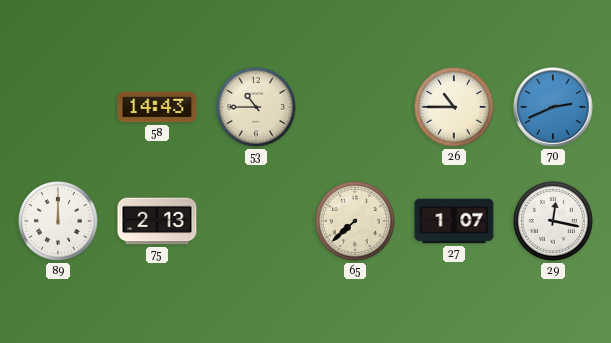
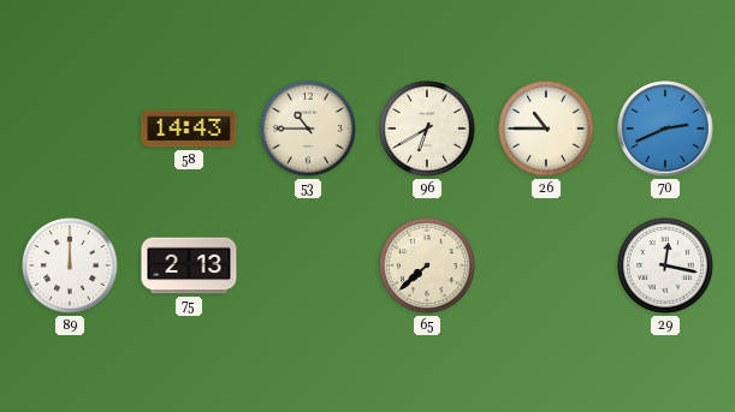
96: none -> 6:40
27: 1:07 -> none
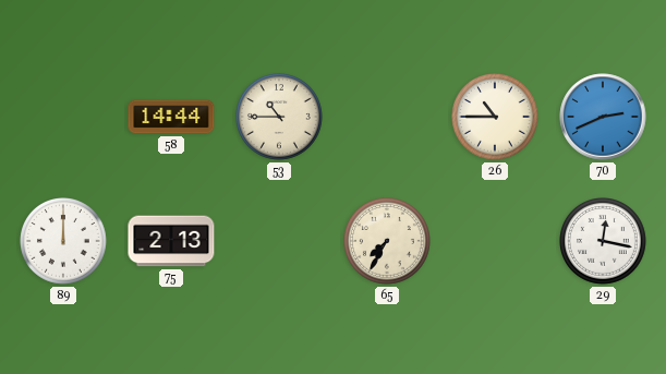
58: 14:43 -> 14:44
96: 6:40 -> none
65: 7:38 -> 7:35
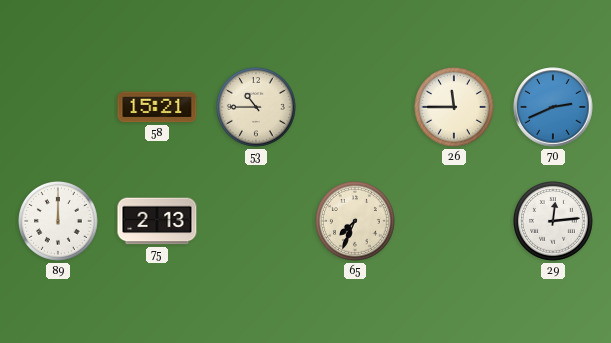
58: 14:44 -> 15:21
26: 10:45 -> 11:45
65: 7:35 -> 7:34
29: 12:17 -> 12:14
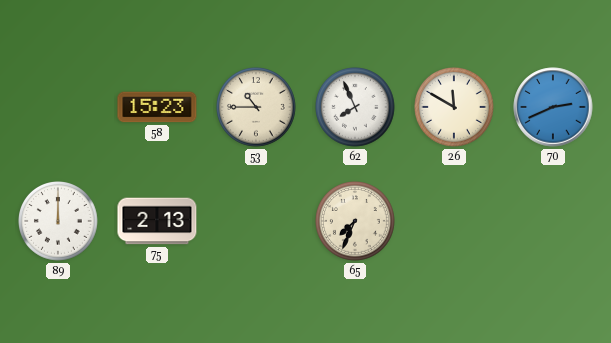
58: 15:21 -> 15:23
62: none -> 7:56
26: 11:45 -> 11:50
29: 12:14 -> none
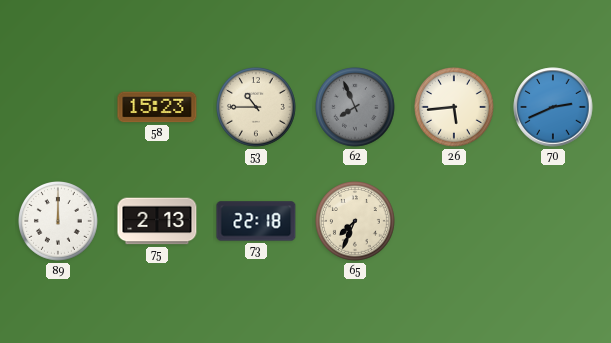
62 dial: white -> grey
26: 11:50 -> 5:44
73: none -> 22:18
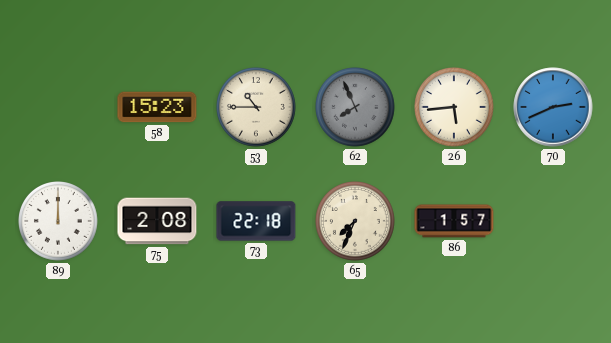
75: 2:13 -> 2:08
86: none -> 1:57
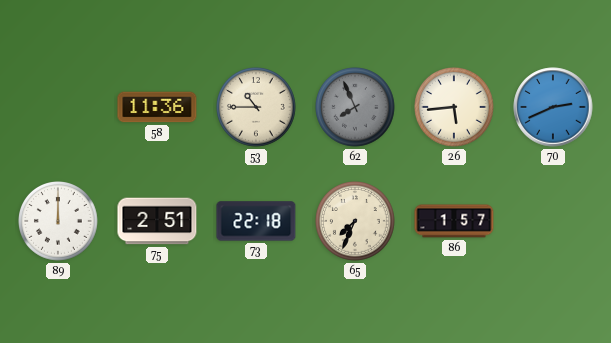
58: 15:23 -> 11:36
75: 2:08 -> 2:51
